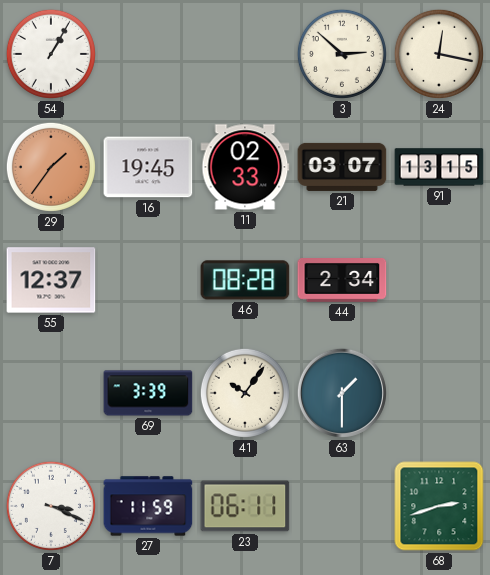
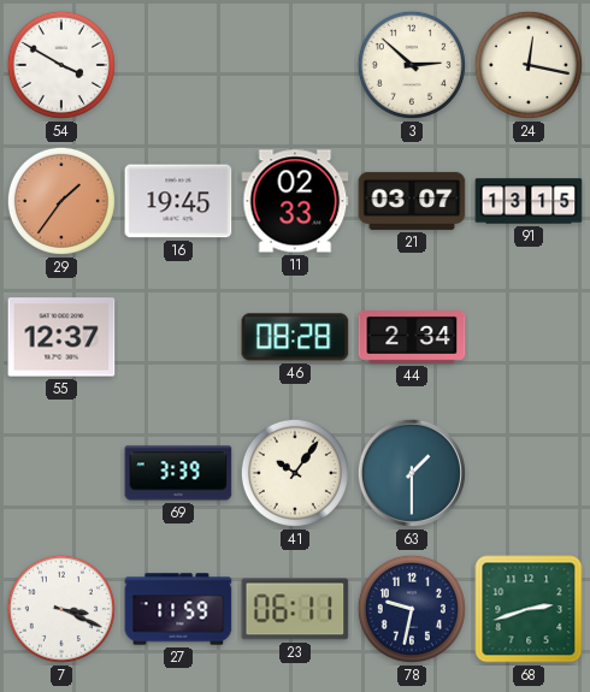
54: 1:05 -> 3:50
78: none -> 9:32
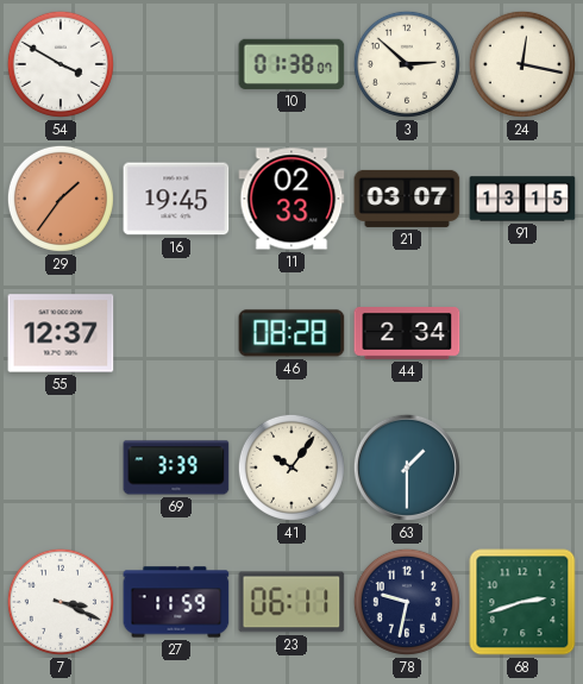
10: none -> 01:38
